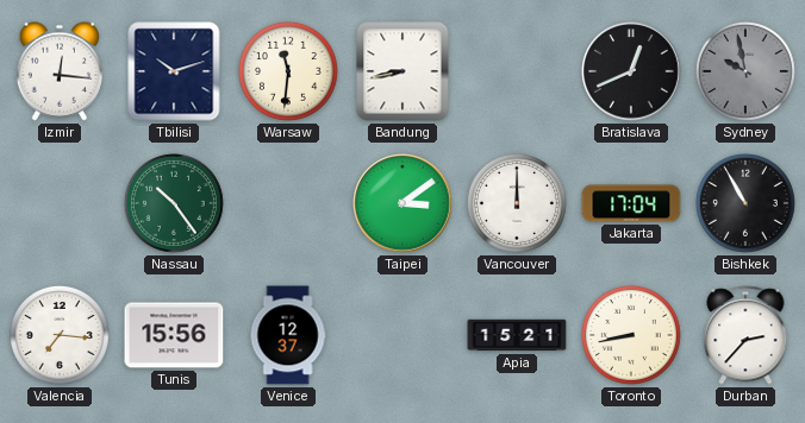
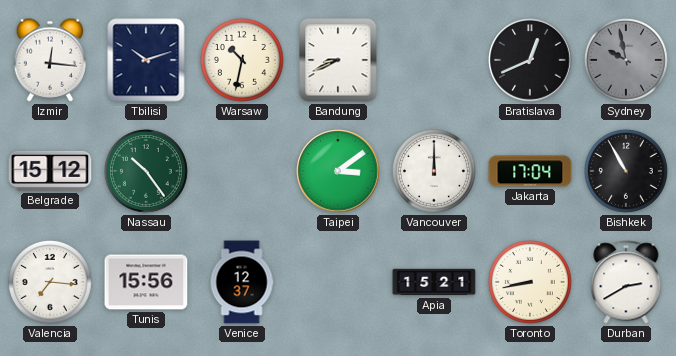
Warsaw: 11:31 -> 10:32
Bandung: 8:43 -> 8:41
Belgrade: none -> 15:12
Durban: 2:37 -> 2:40
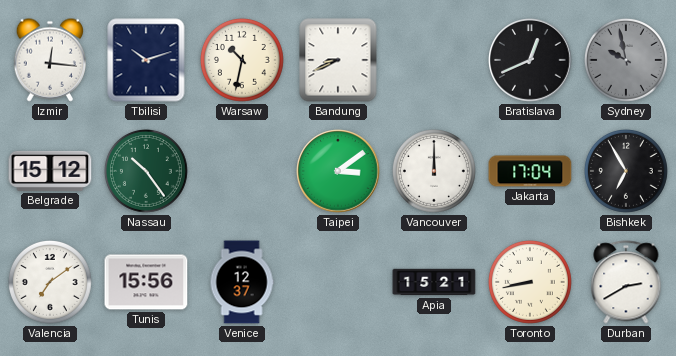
Bishkek: 10:55 -> 6:55
Valencia: 7:16 -> 7:09
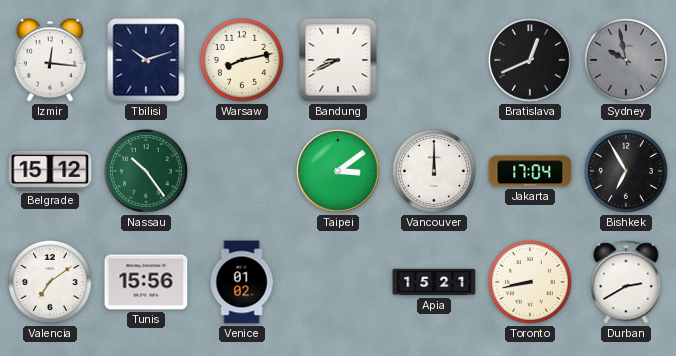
Warsaw: 10:32 -> 8:13
Venice: 12:37 -> 01:02
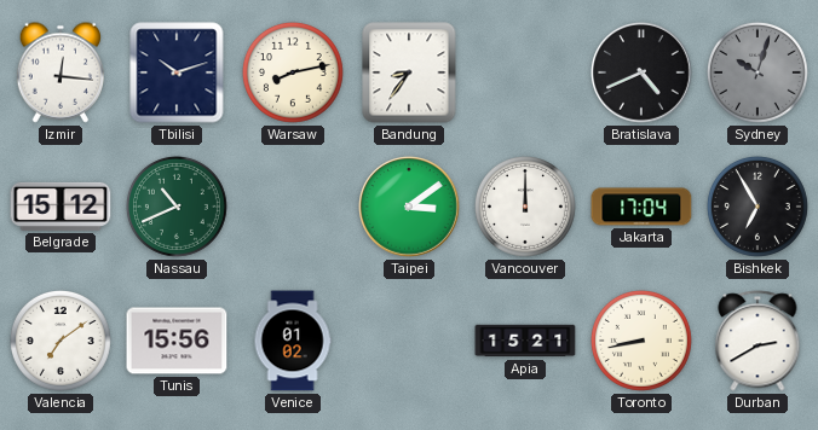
Bandung: 8:41 -> 8:36
Bratislava: 12:41 -> 4:41
Sydney: 9:58 -> 10:03
Nassau: 10:24 -> 10:41
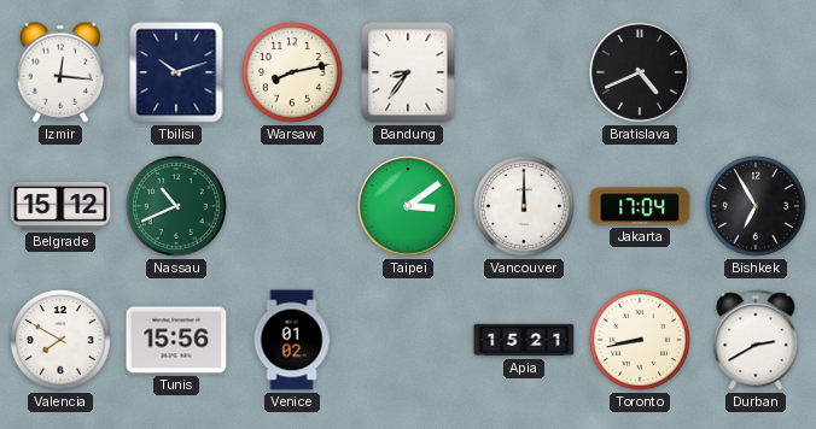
Sydney: 10:03 -> none
Valencia: 7:09 -> 7:50
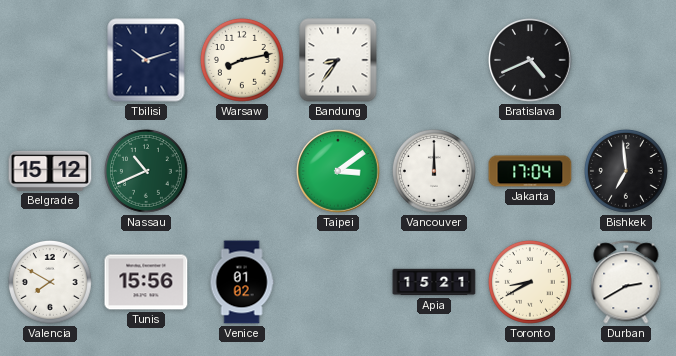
Izmir: 12:16 -> none
Bishkek: 6:55 -> 6:59
Toronto: 8:43 -> 8:40
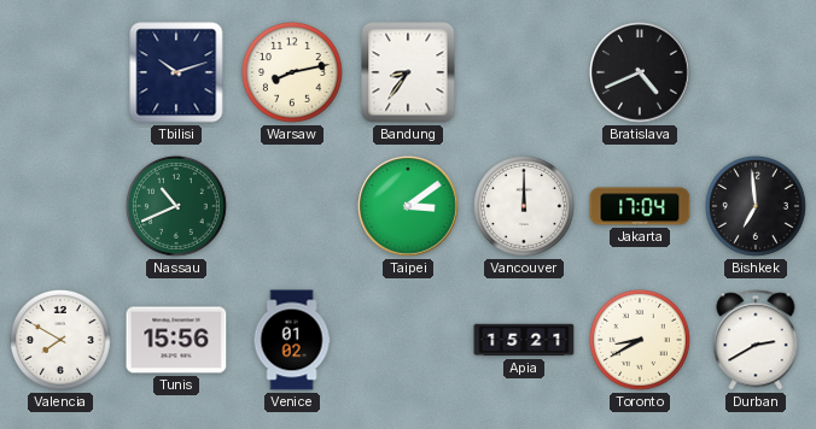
Belgrade: 15:12 -> none
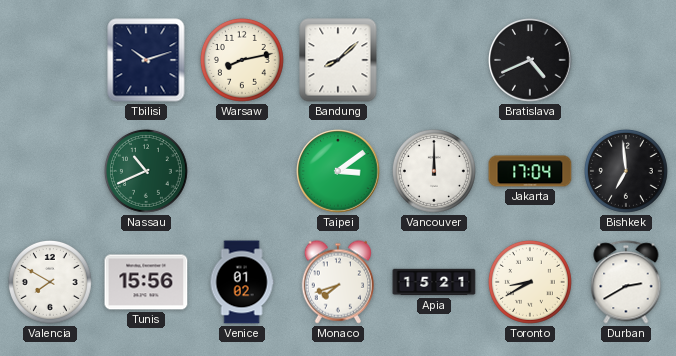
Bandung: 8:36 -> 8:08
Monaco: none -> 7:42
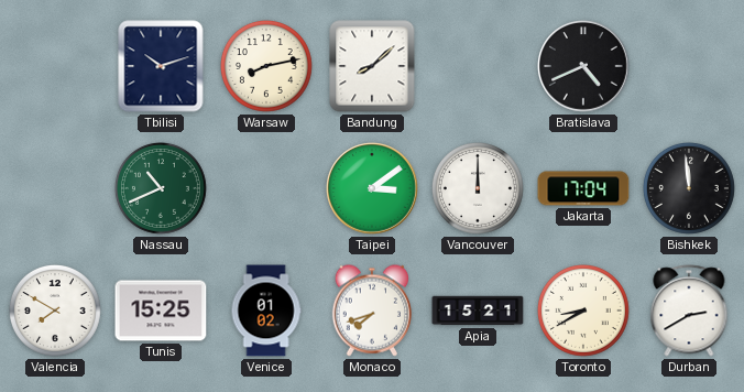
Bishkek: 6:59 -> 11:59
Tunis: 15:56 -> 15:25
